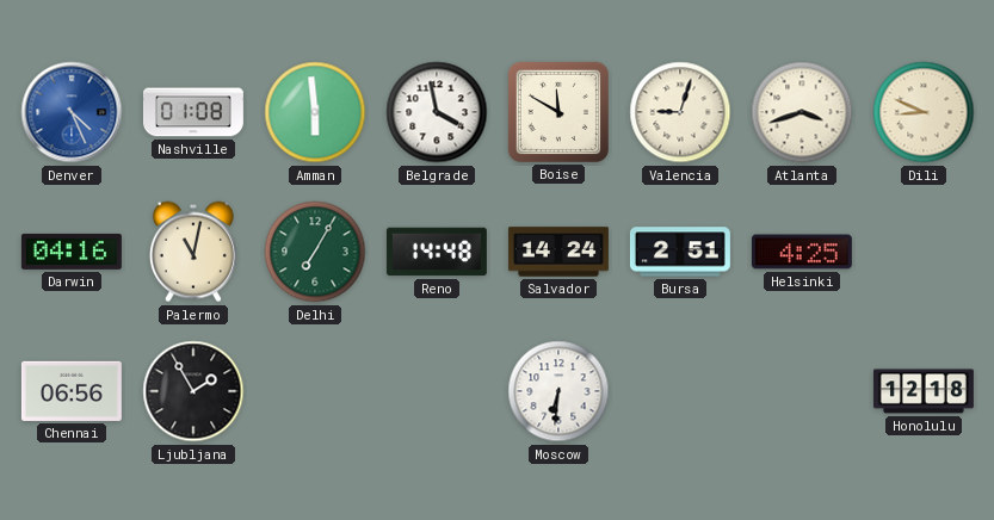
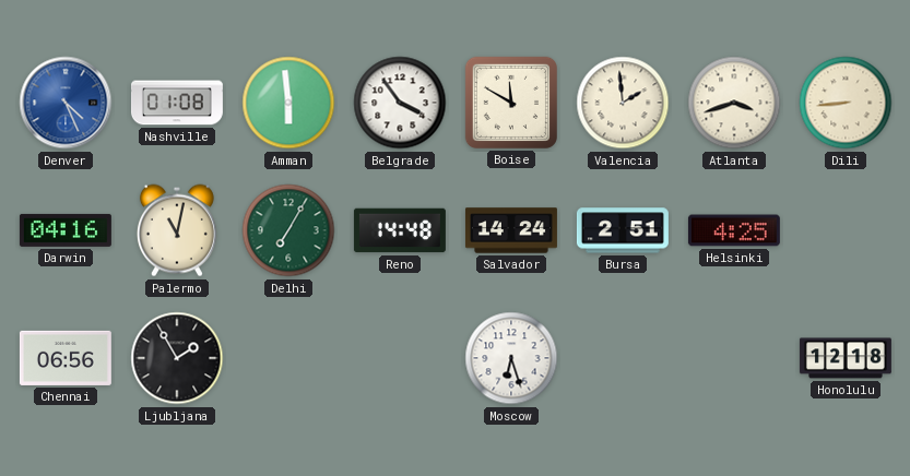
Belgrade: 3:58 -> 3:54
Valencia: 9:03 -> 1:59
Dili: 8:49 -> 8:44
Moscow: 6:31 -> 6:27
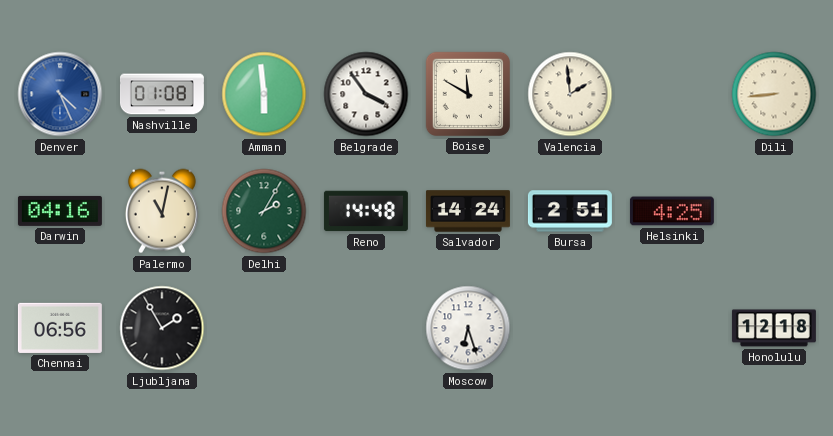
Atlanta: 3:42 -> none
Delhi: 7:05 -> 2:05
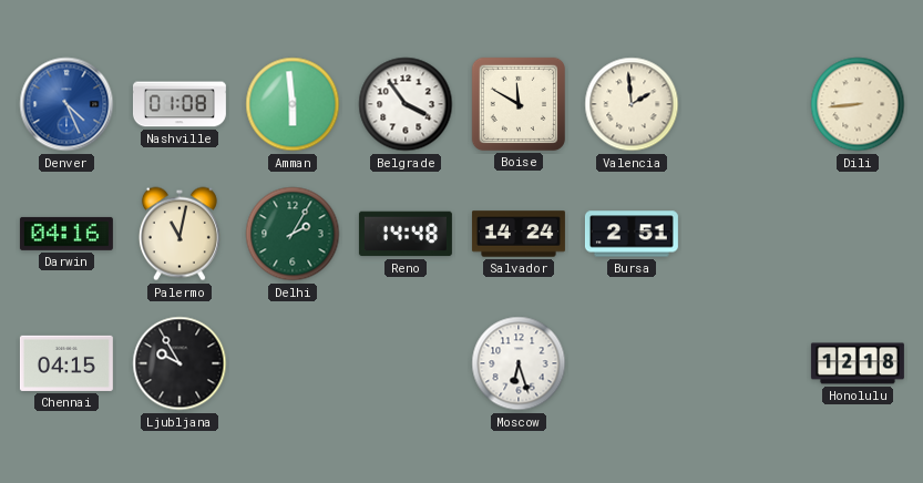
Helsinki: 4:25 -> none
Chennai: 06:56 -> 04:15
Ljubljana: 1:55 -> 9:55
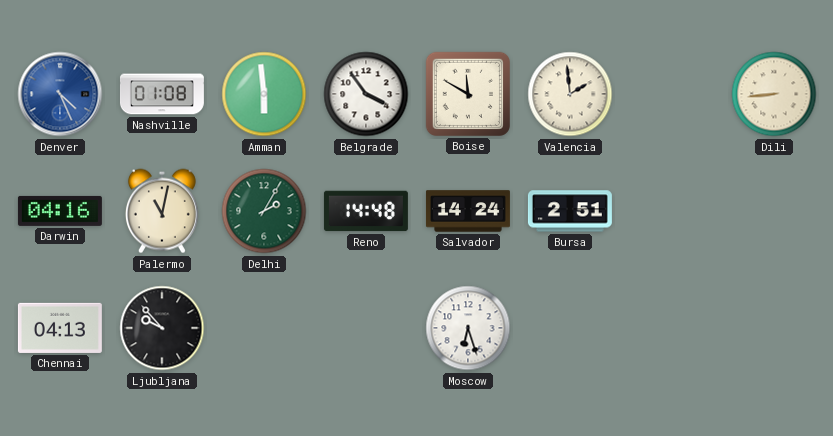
Chennai: 04:15 -> 04:13
Ljubljana: 9:55 -> 9:53
Honolulu: 12:18 -> none
